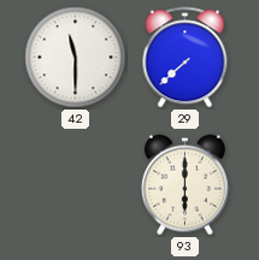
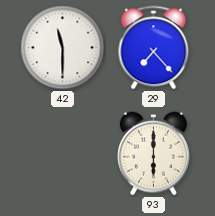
29: 7:38 -> 7:23
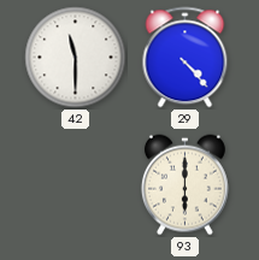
29: 7:23 -> 4:23
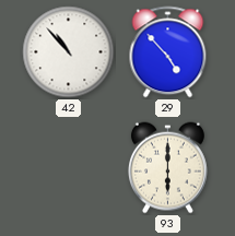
42: 11:30 -> 10:53
29: 4:23 -> 4:53
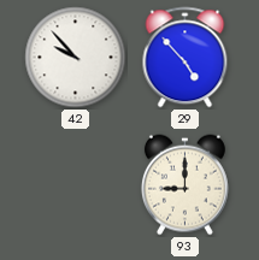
42: 10:53 -> 9:53
93: 6:00 -> 9:00
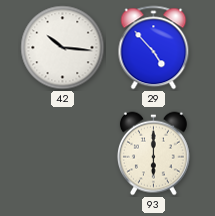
42: 9:53 -> 10:16
93: 9:00 -> 6:00
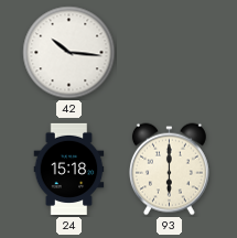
29: 4:53 -> none
24: none -> 15:18
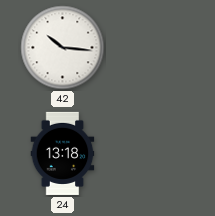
24: 15:18 -> 13:18
93: 6:00 -> none
